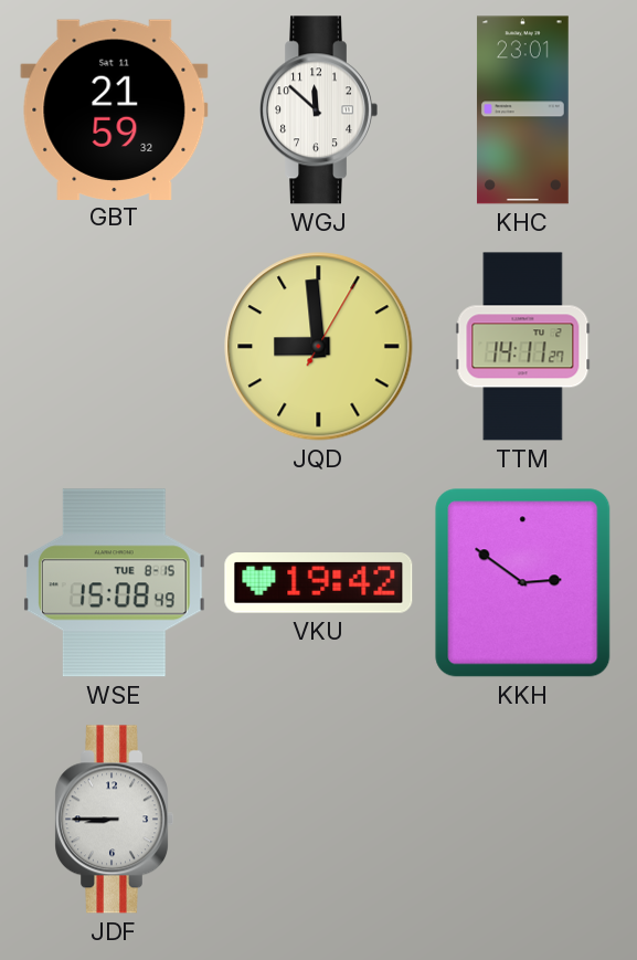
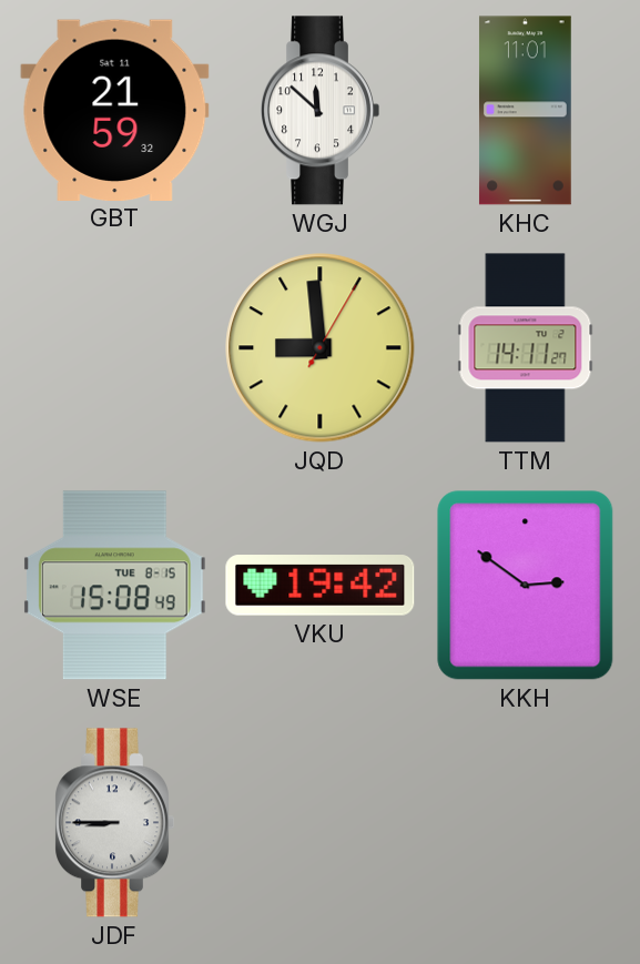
KHC: 23:01 -> 11:01
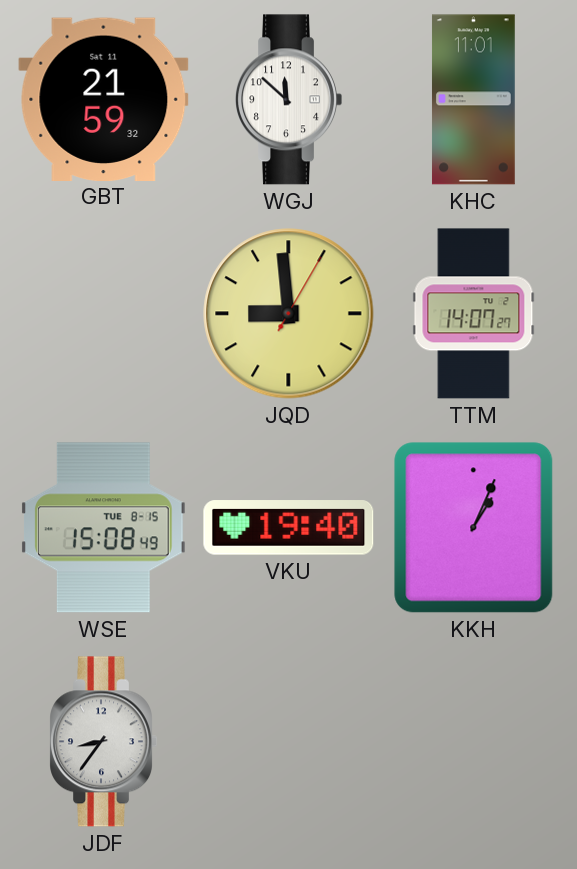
TTM: 14:11 -> 14:07
VKU: 19:42 -> 19:40
KKH: 2:51 -> 1:04
JDF: 8:45 -> 8:36
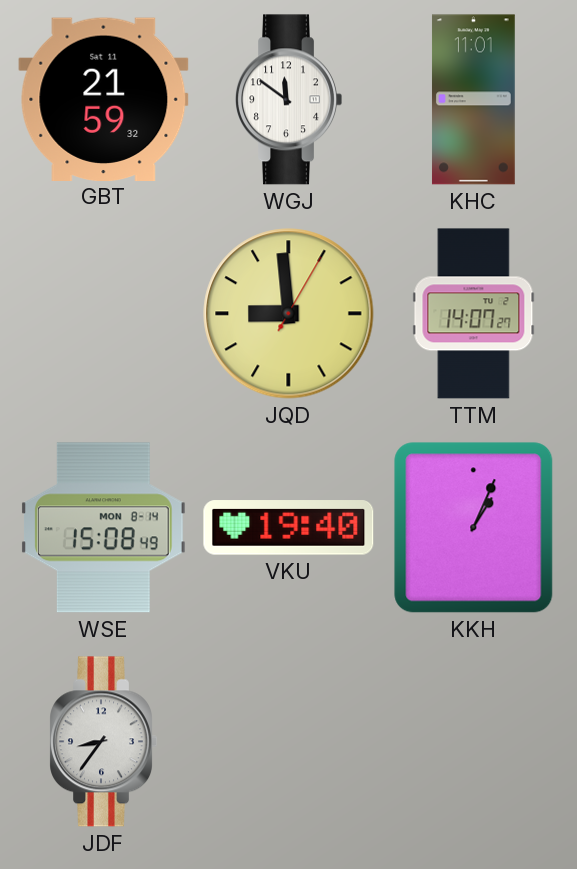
WGJ: 11:52 -> 11:51
WSE date: TUE 8-15 -> MON 8-14
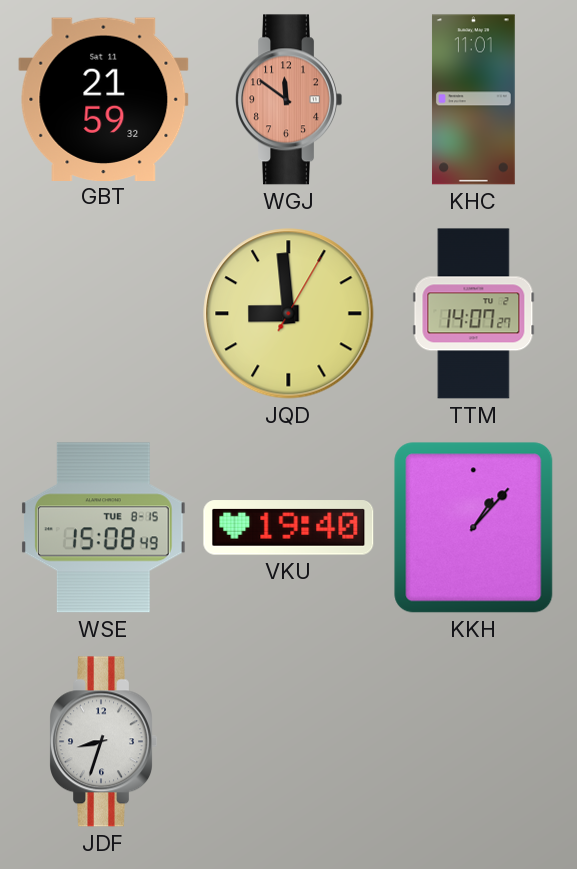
WGJ dial: white -> salmon
WSE date: MON 8-14 -> TUE 8-15
KKH: 1:04 -> 1:07
JDF: 8:36 -> 8:33
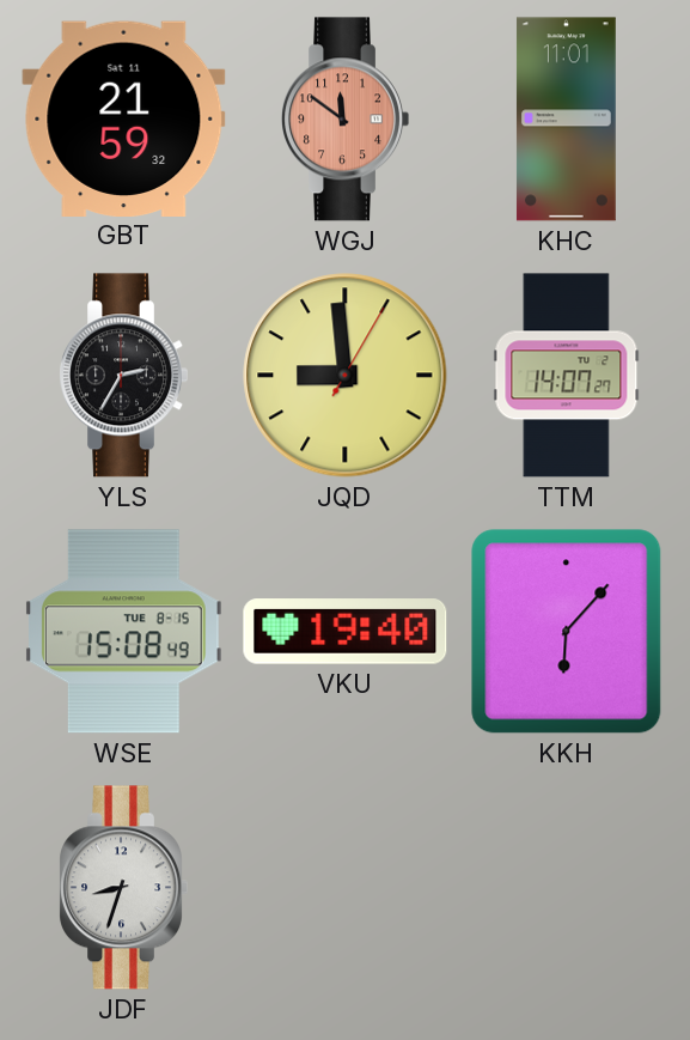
YLS: none -> 2:35
KKH: 1:07 -> 6:07
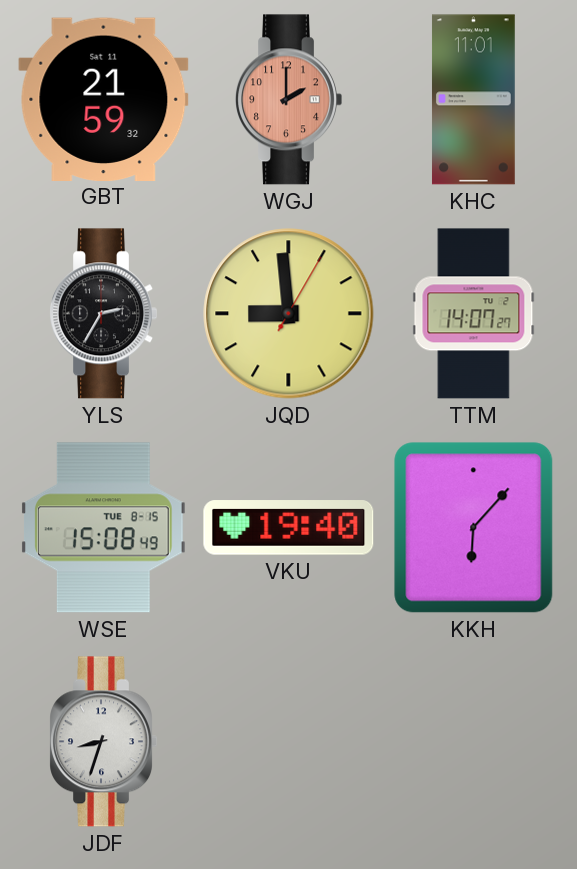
WGJ: 11:51 -> 2:00
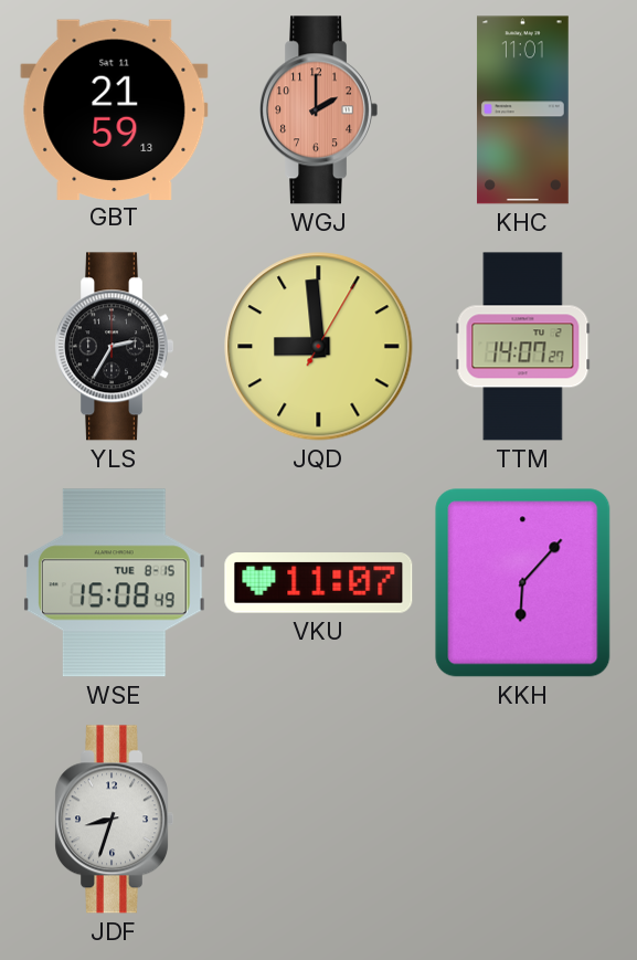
GBT: 21:59:32 -> 21:59:13
VKU: 19:40 -> 11:07
